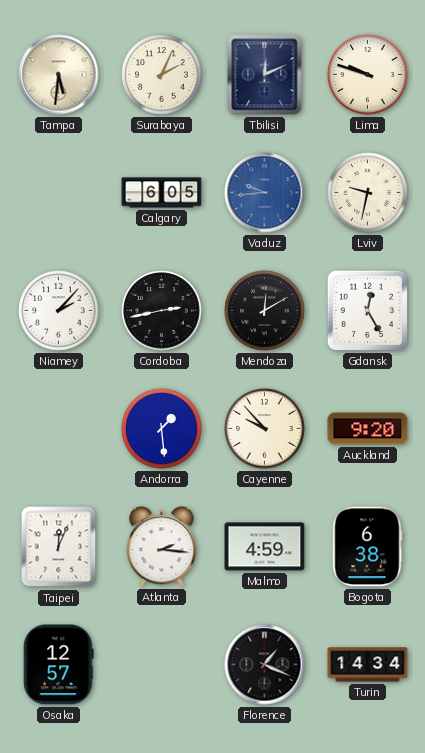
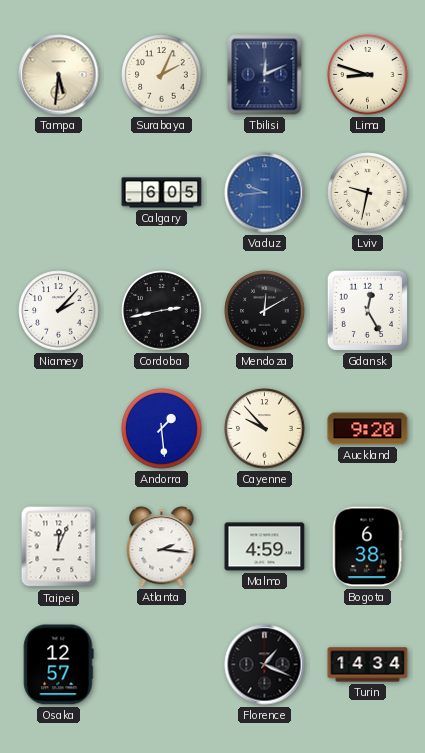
Lima: 9:48 -> 8:48
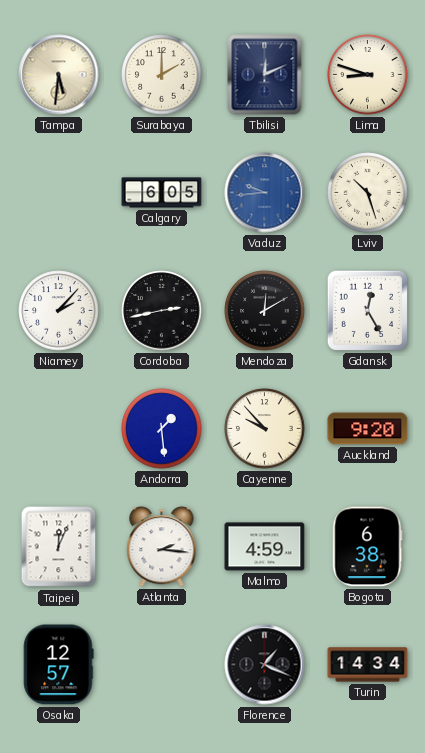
Surabaya: 2:04 -> 2:00
Lviv: 9:32 -> 10:27
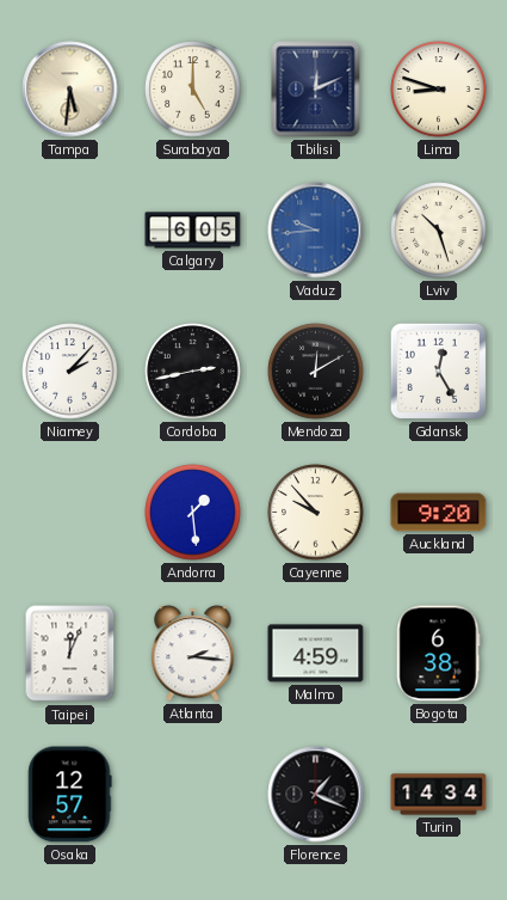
Surabaya: 2:00 -> 5:00
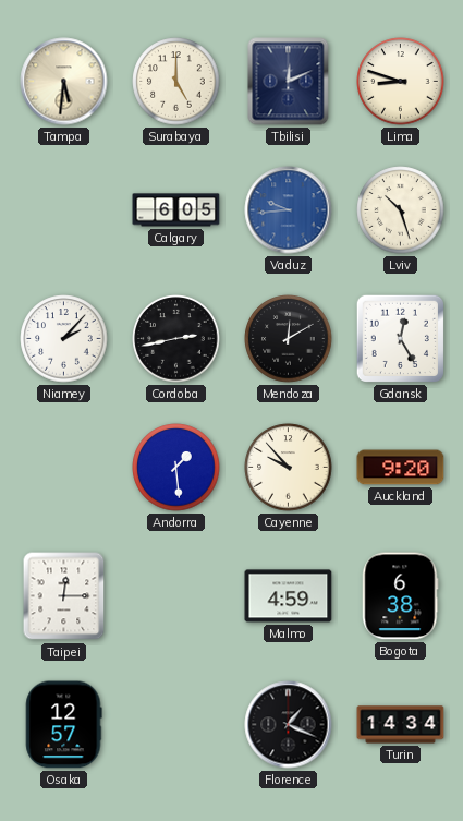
Taipei: 12:04 -> 12:15
Atlanta: 2:16 -> none
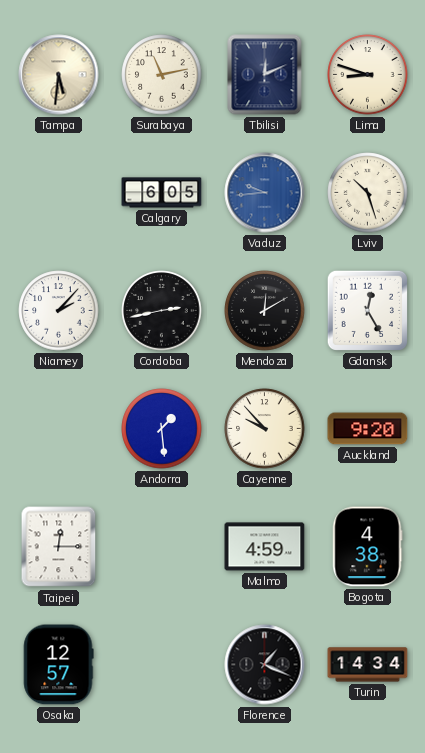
Surabaya: 5:00 -> 11:13
Bogota: 6:38 -> 4:38
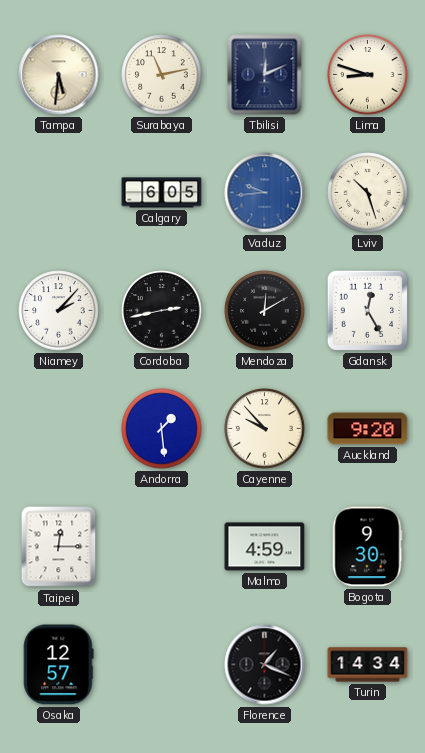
Bogota: 4:38 -> 9:30
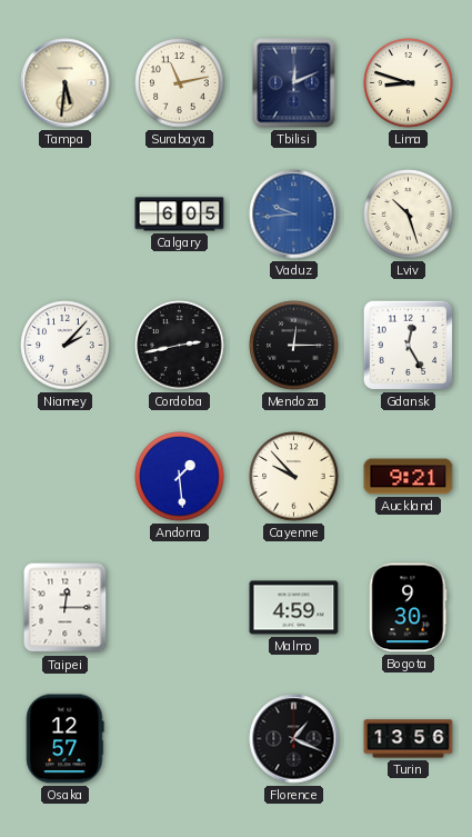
Mendoza: 12:10 -> 12:15
Auckland: 9:20 -> 9:21
Turin: 14:34 -> 13:56
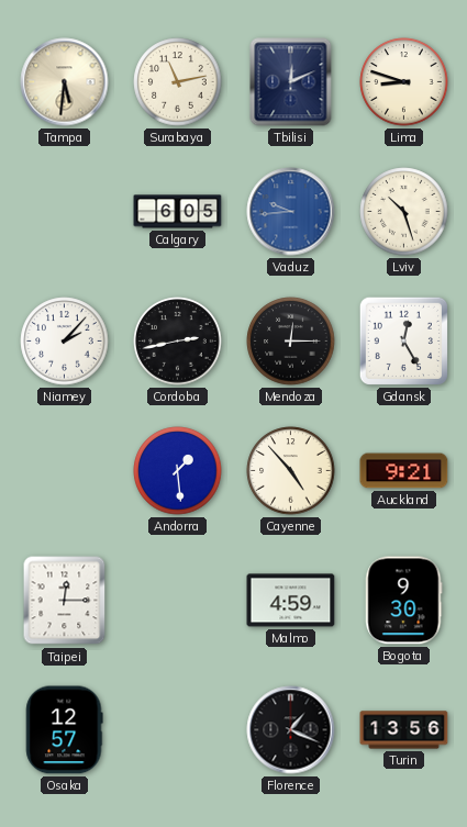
Cayenne: 9:53 -> 4:53
